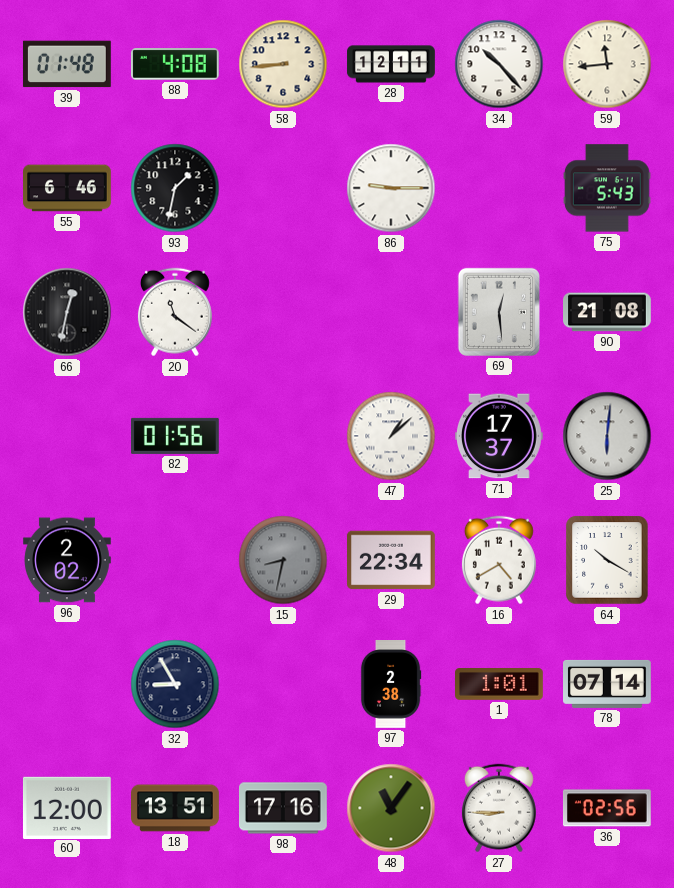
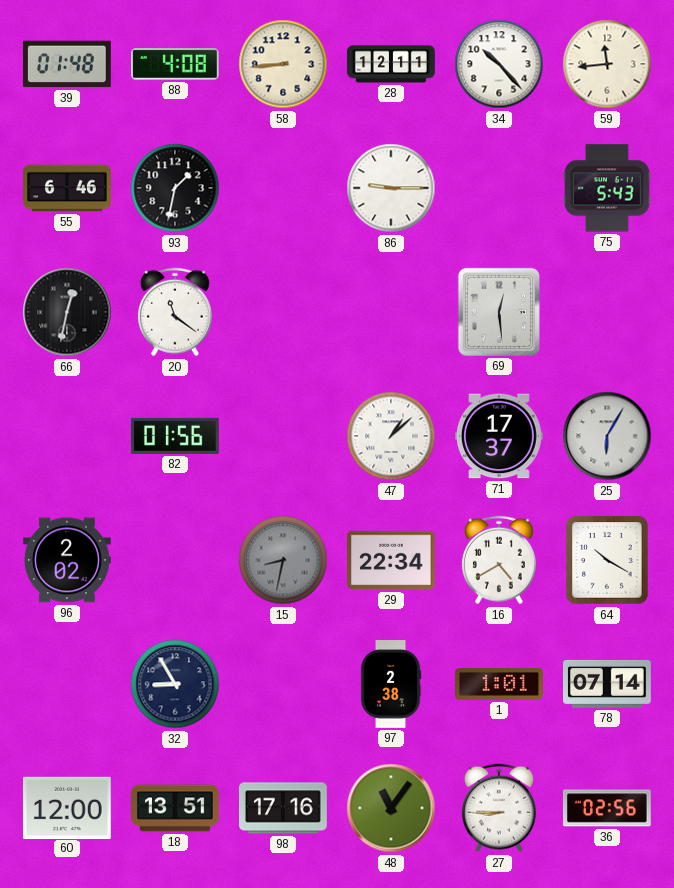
90: 21:08 -> none
25: 6:01 -> 6:05
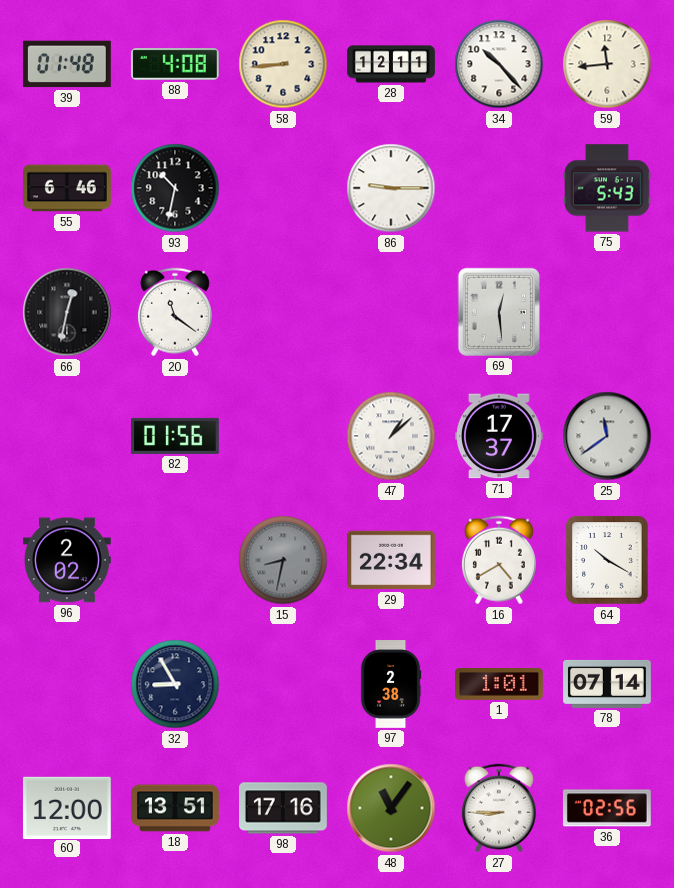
93: 1:32 -> 10:32
25: 6:05 -> 11:39
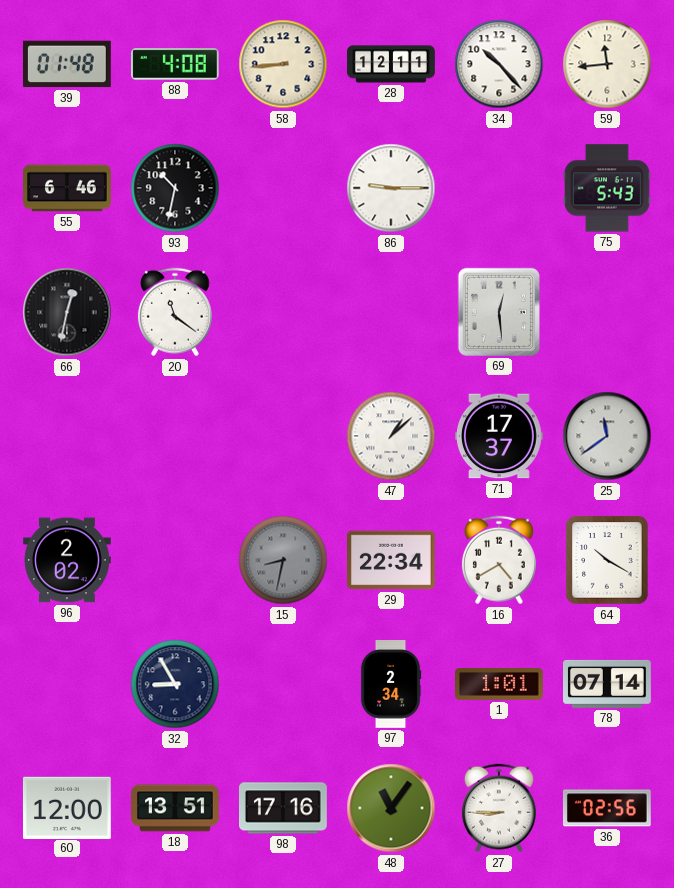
82: 01:56 -> none
97: 2:38 -> 2:34
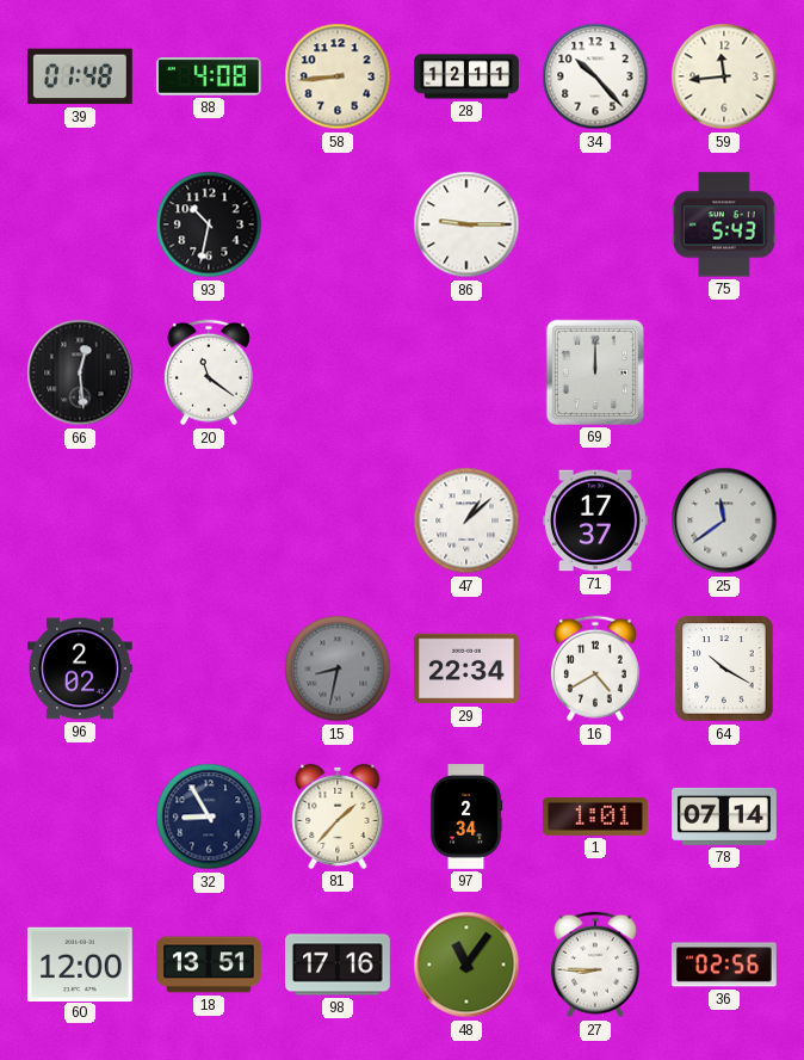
55: 6:46 -> none
66: 12:32 -> 12:29
69: 12:29 -> 12:00
81: none -> 1:37
